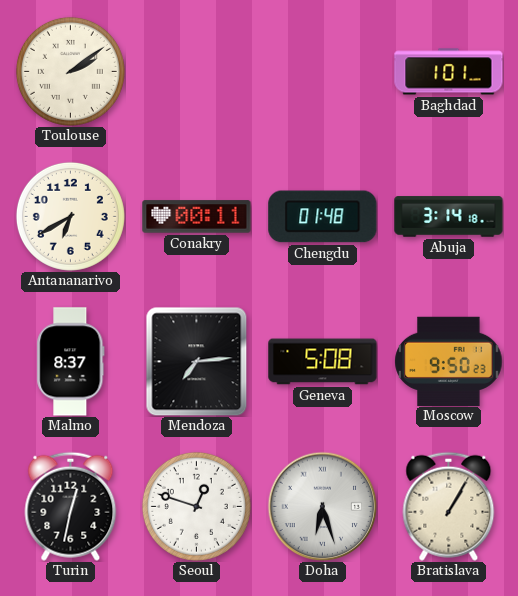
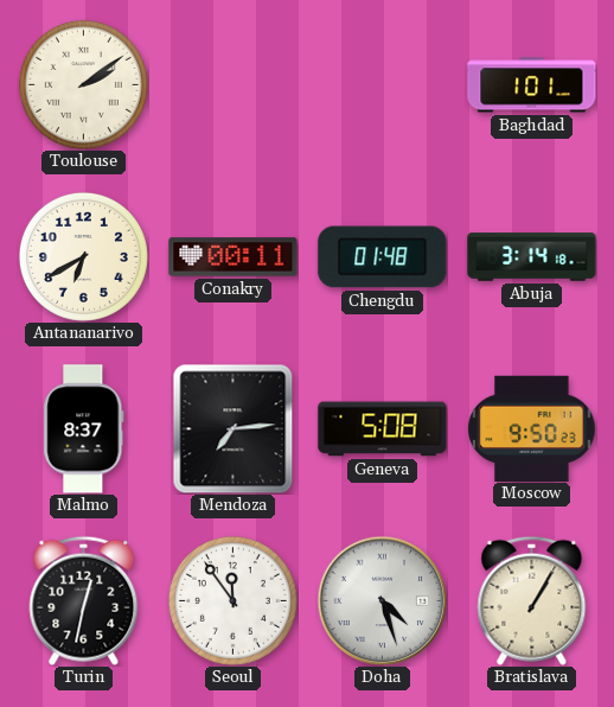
Seoul: 12:48 -> 11:54
Doha: 6:27 -> 4:27
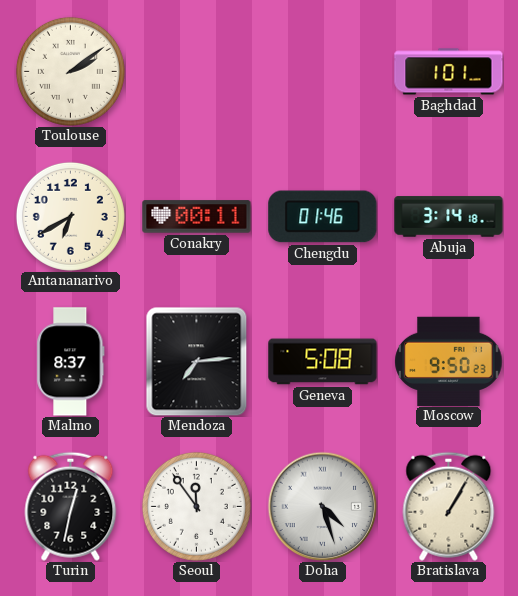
Chengdu: 01:48 -> 01:46
